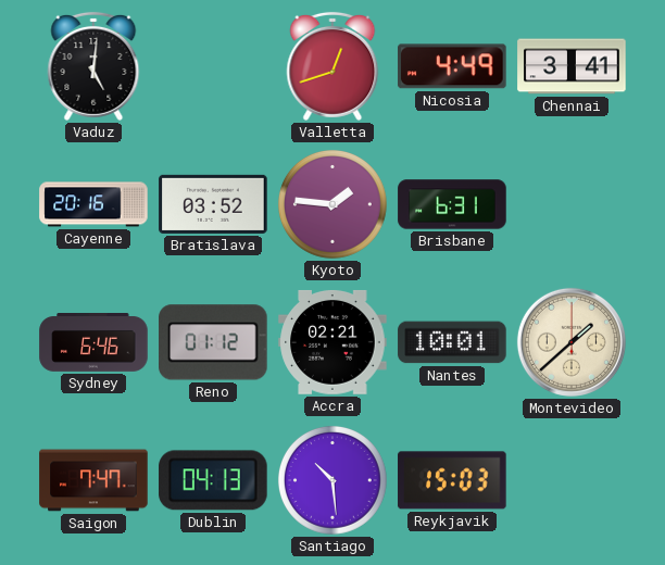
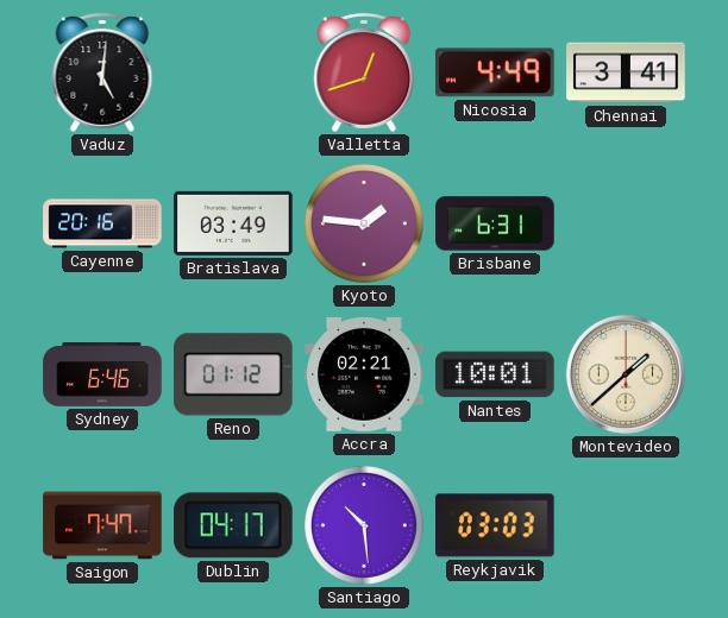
Bratislava: 03:52 -> 03:49
Dublin: 04:13 -> 04:17
Reykjavik: 15:03 -> 03:03
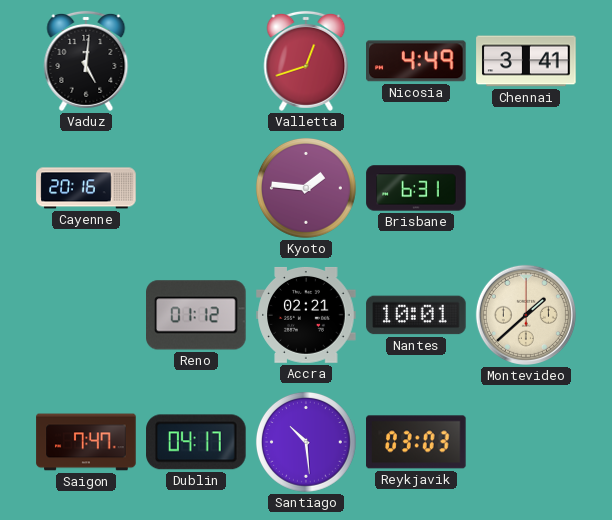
Bratislava: 03:49 -> none
Sydney: 6:46 -> none
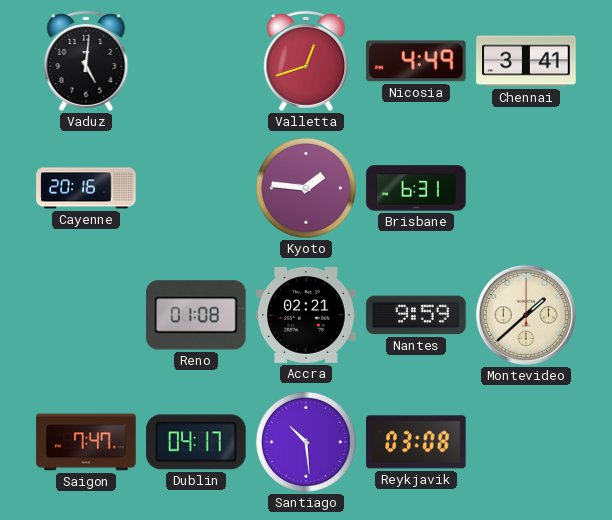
Reno: 01:12 -> 01:08
Nantes: 10:01 -> 9:59
Reykjavik: 03:03 -> 03:08
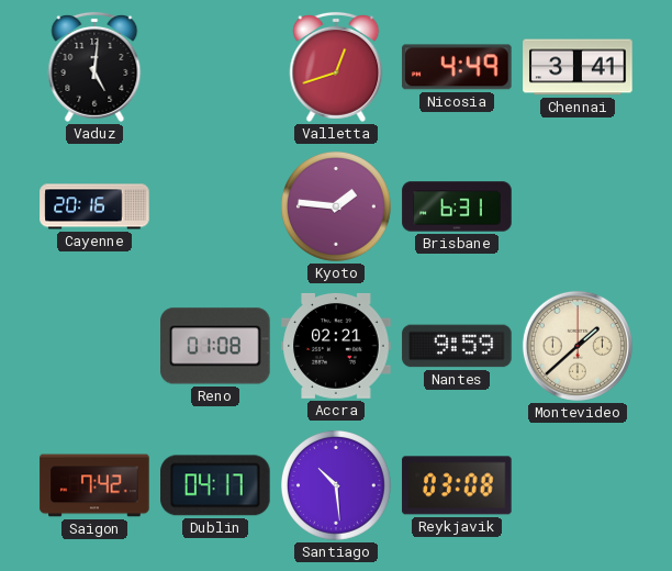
Saigon: 7:47 -> 7:42
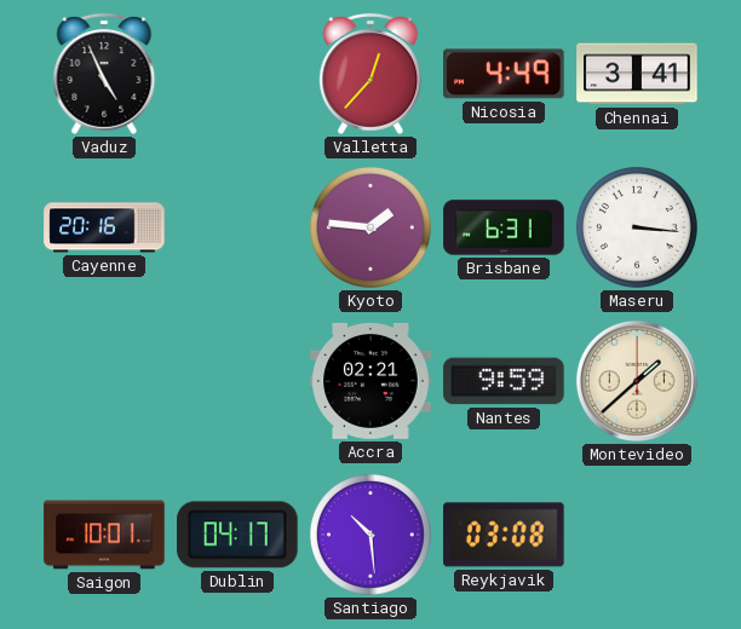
Vaduz: 5:01 -> 4:56
Valletta: 12:42 -> 12:37
Maseru: none -> 3:16
Reno: 01:08 -> none
Saigon: 7:42 -> 10:01
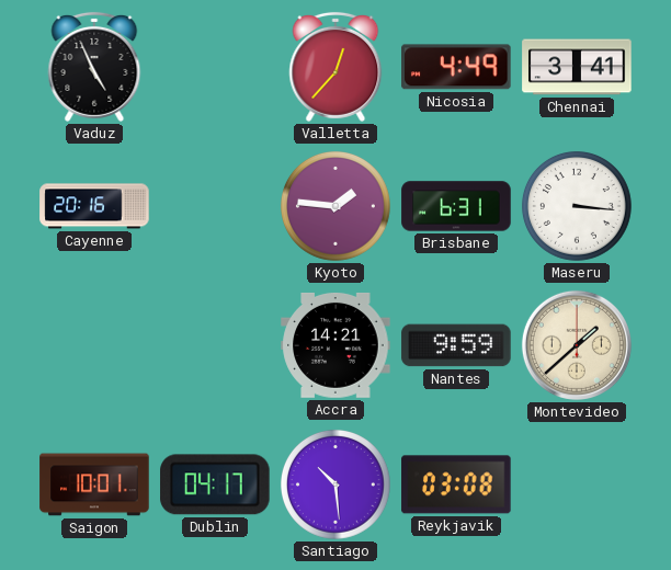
Accra: 02:21 -> 14:21
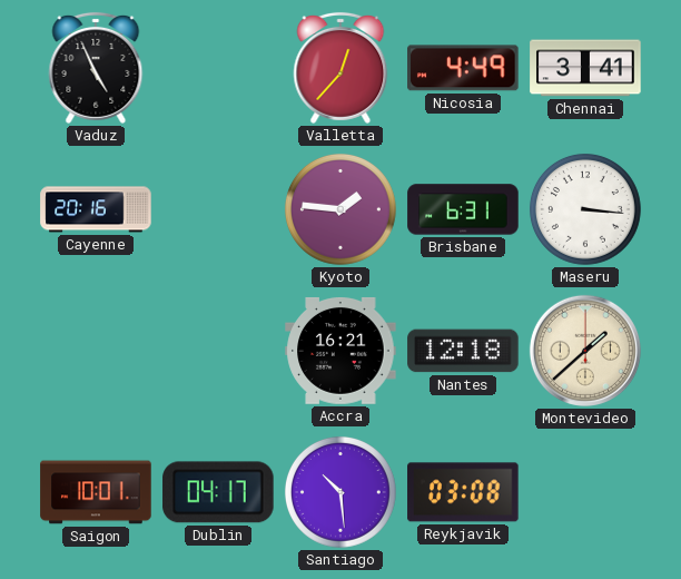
Accra: 14:21 -> 16:21
Nantes: 9:59 -> 12:18
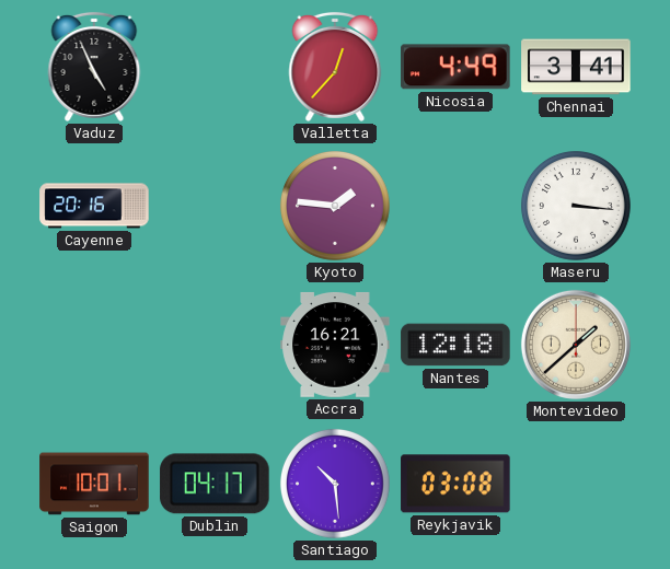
Brisbane: 6:31 -> none
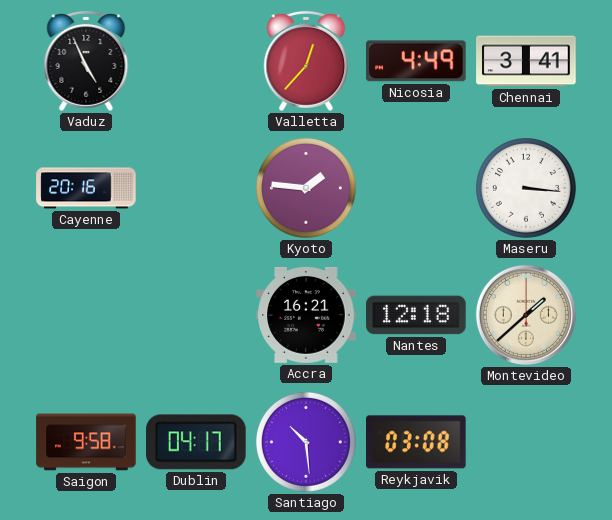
Saigon: 10:01 -> 9:58
